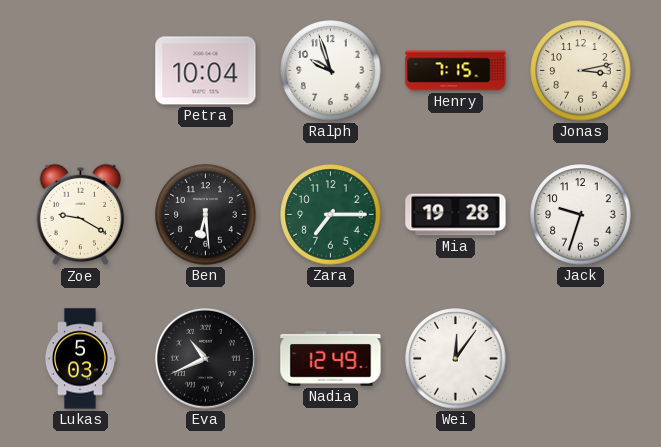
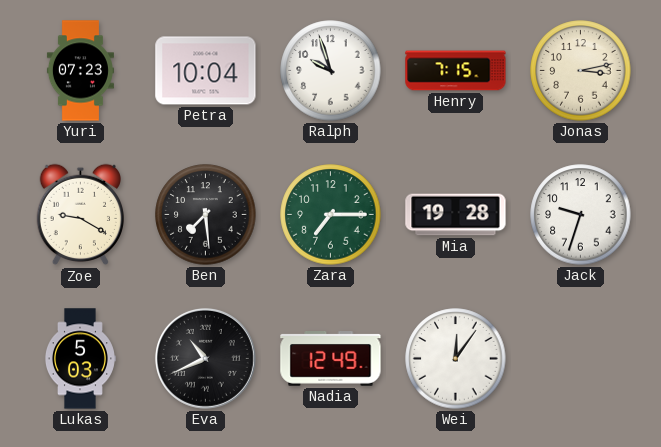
Yuri: none -> 07:23
Ben: 6:29 -> 7:29
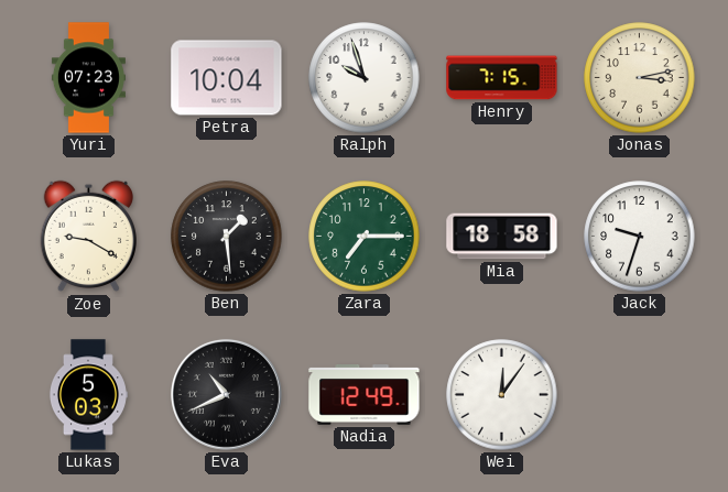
Ben: 7:29 -> 1:29
Mia: 19:28 -> 18:58
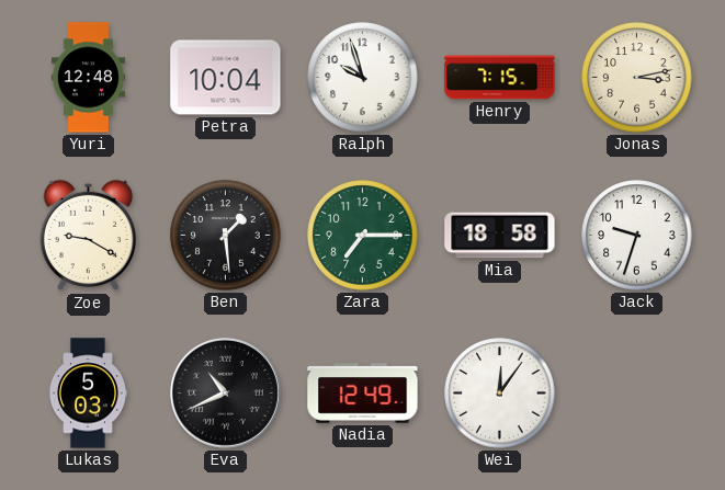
Yuri: 07:23 -> 12:48
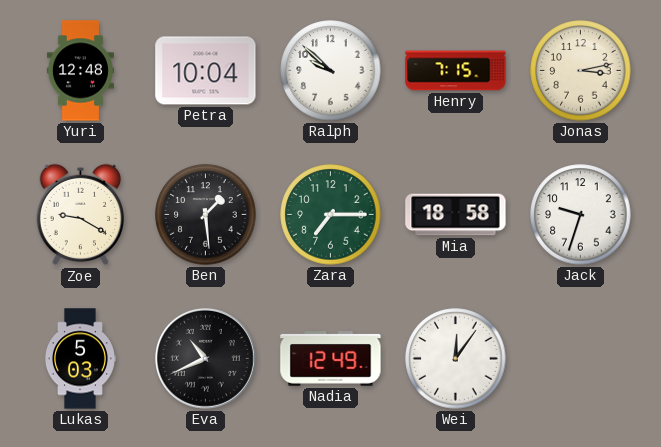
Ralph: 9:57 -> 9:52
